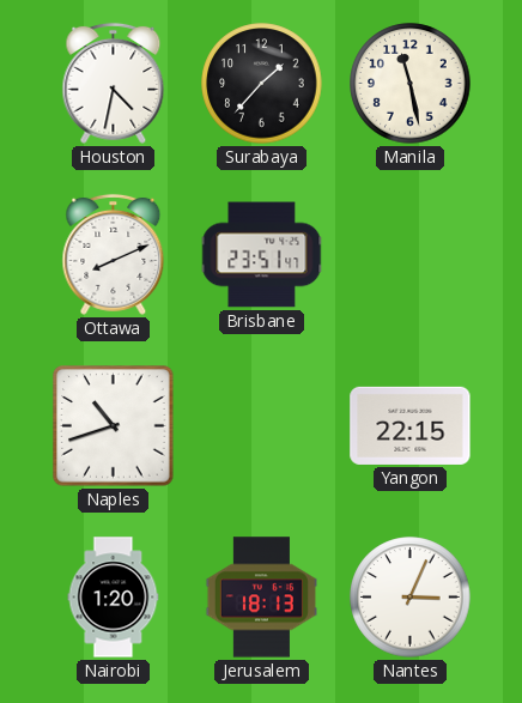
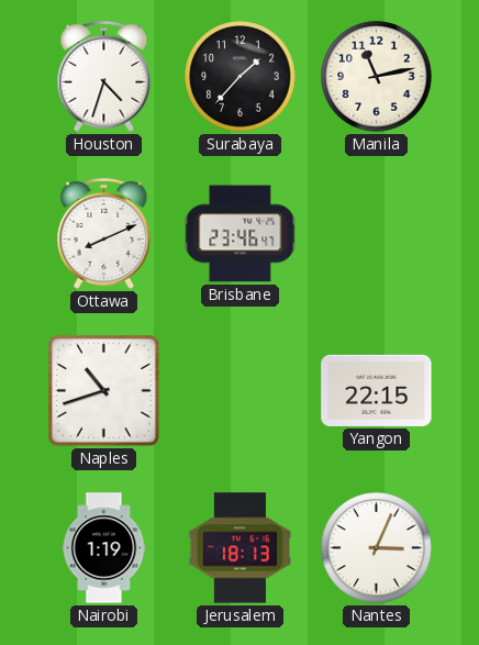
Houston: 4:32 -> 4:33
Manila: 11:28 -> 11:13
Brisbane: 23:51 -> 23:46
Nairobi: 1:20 -> 1:19
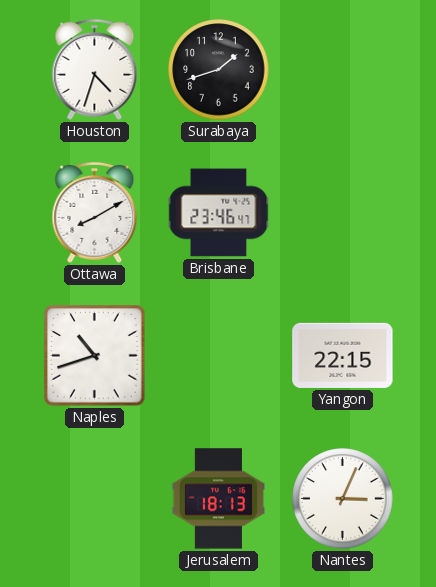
Surabaya: 1:37 -> 1:42
Manila: 11:13 -> none
Ottawa: 8:11 -> 8:10
Nairobi: 1:19 -> none
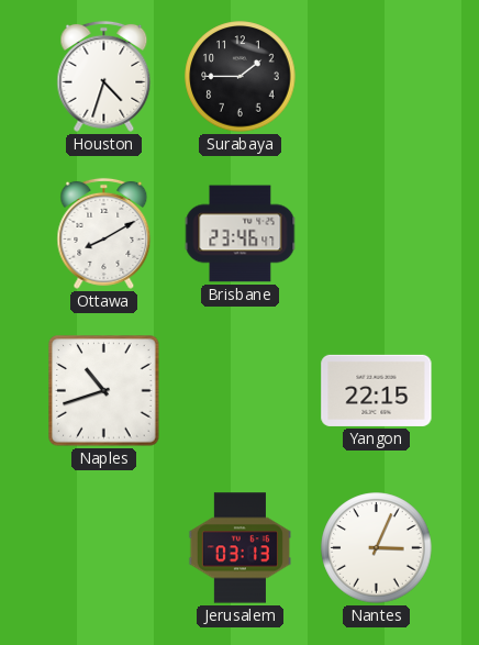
Surabaya: 1:42 -> 1:45
Jerusalem: 18:13 -> 03:13
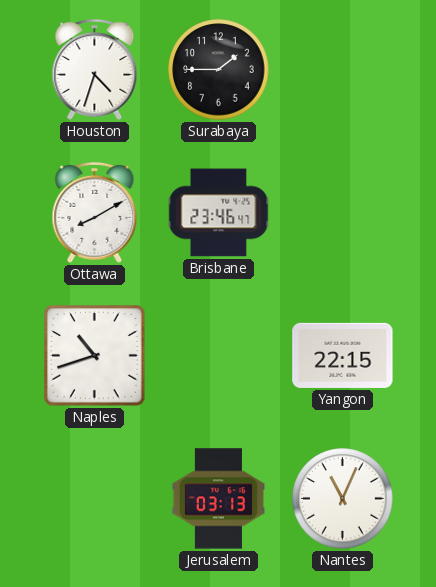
Nantes: 3:04 -> 11:04
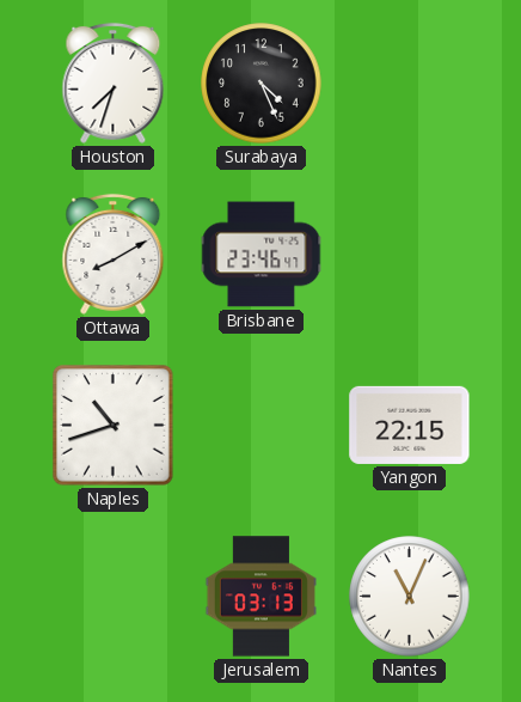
Houston: 4:33 -> 7:33
Surabaya: 1:45 -> 4:26
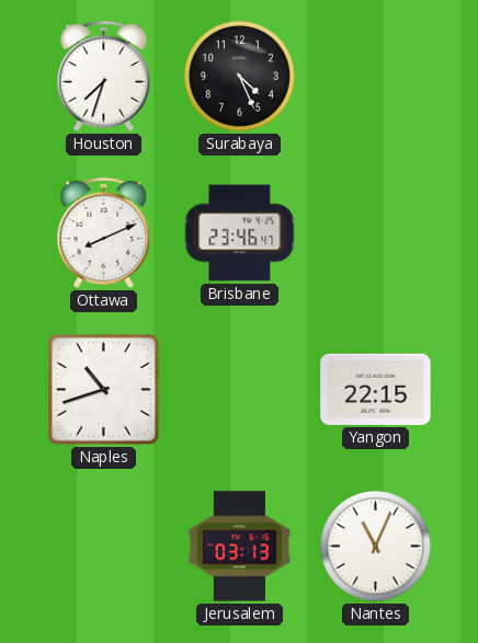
Ottawa: 8:10 -> 8:11
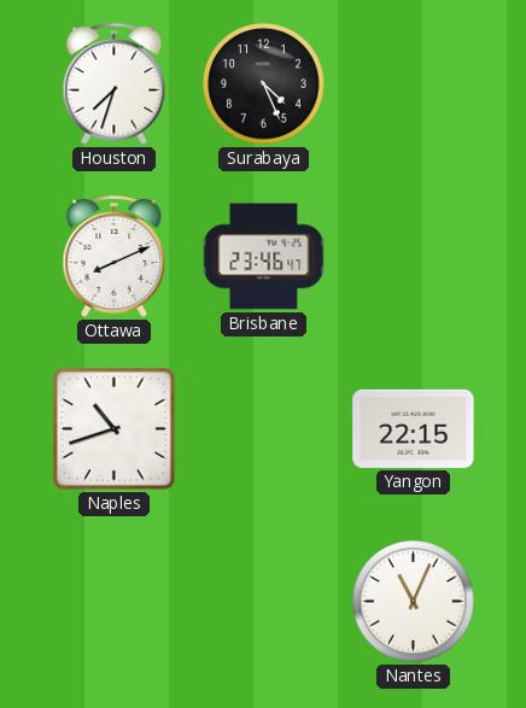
Jerusalem: 03:13 -> none
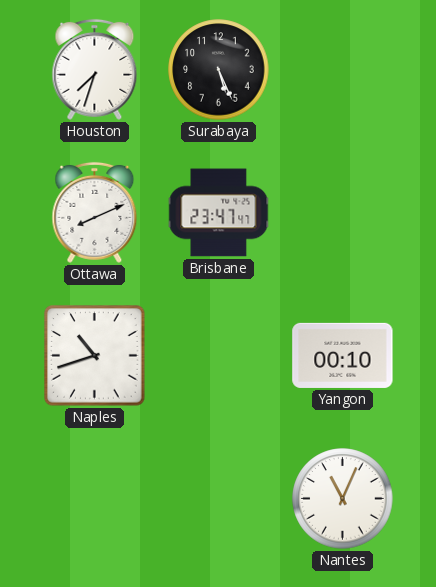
Surabaya: 4:26 -> 5:26
Brisbane: 23:46 -> 23:47
Yangon: 22:15 -> 00:10
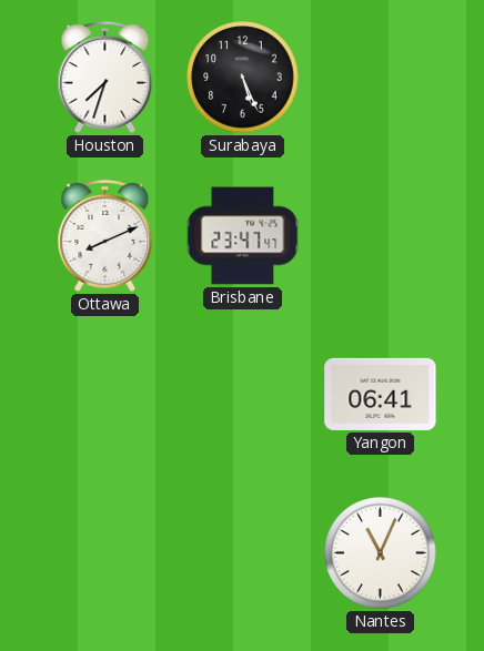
Naples: 10:42 -> none
Yangon: 00:10 -> 06:41
